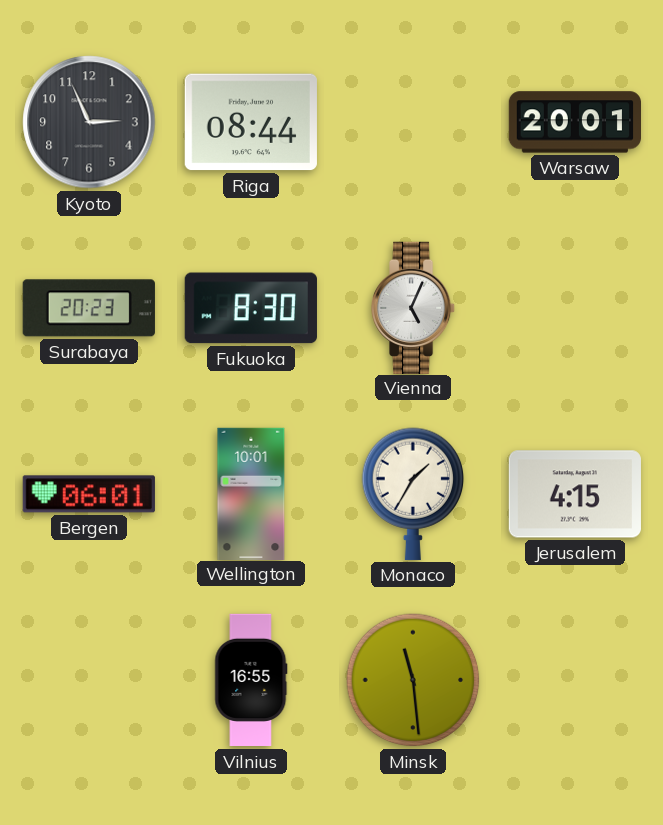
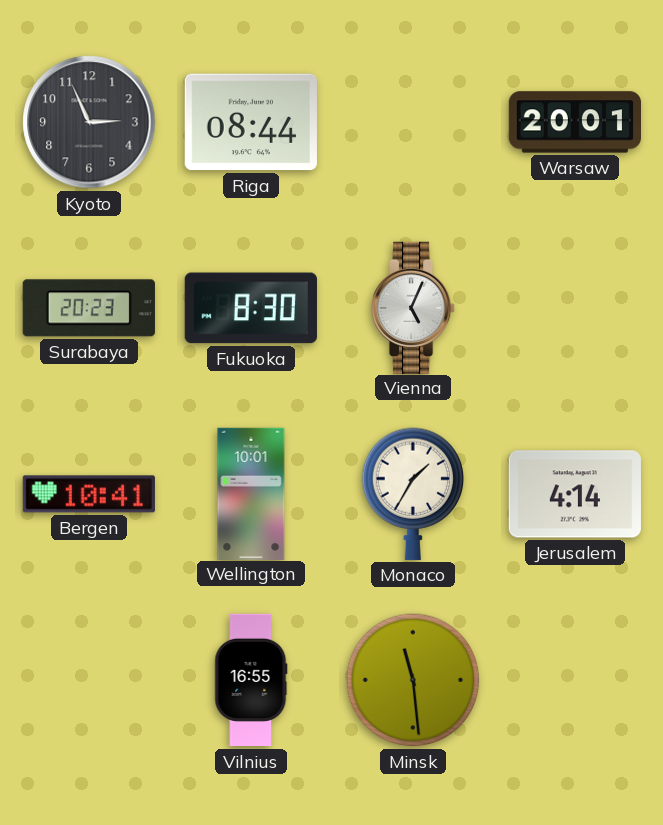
Bergen: 06:01 -> 10:41
Jerusalem: 4:15 -> 4:14
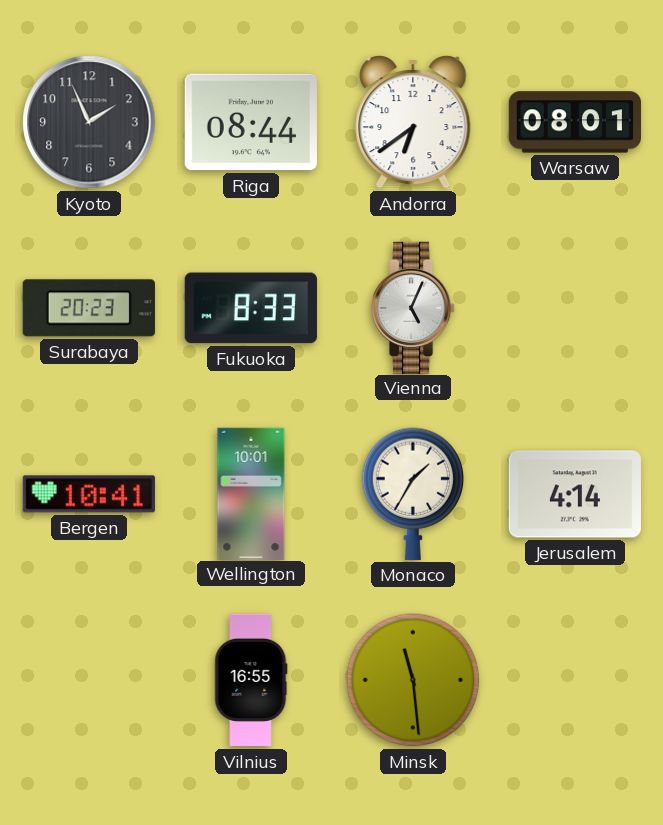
Kyoto: 2:56 -> 1:56
Andorra: none -> 6:39
Warsaw: 20:01 -> 08:01
Fukuoka: 8:30 -> 8:33
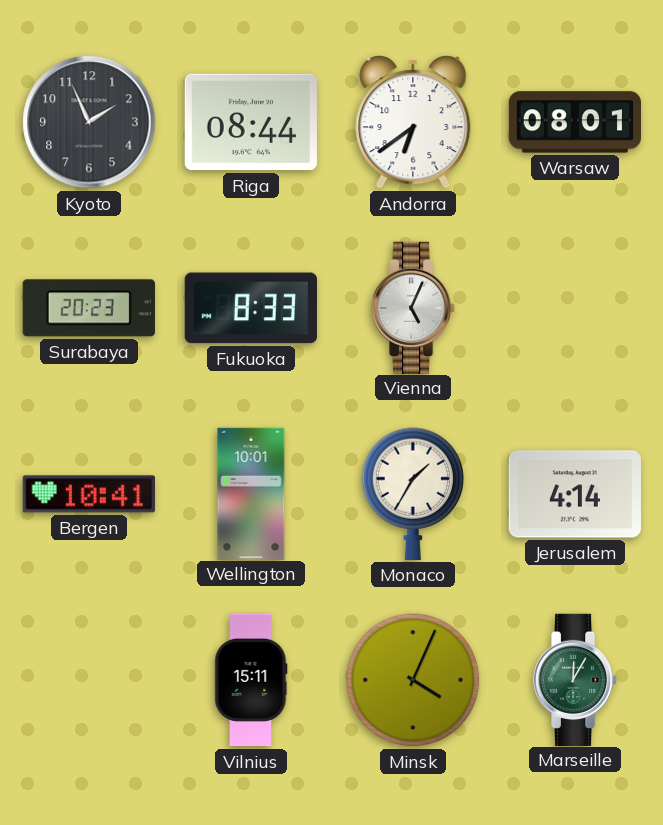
Vilnius: 16:55 -> 15:11
Minsk: 11:29 -> 4:04
Marseille: none -> 12:05
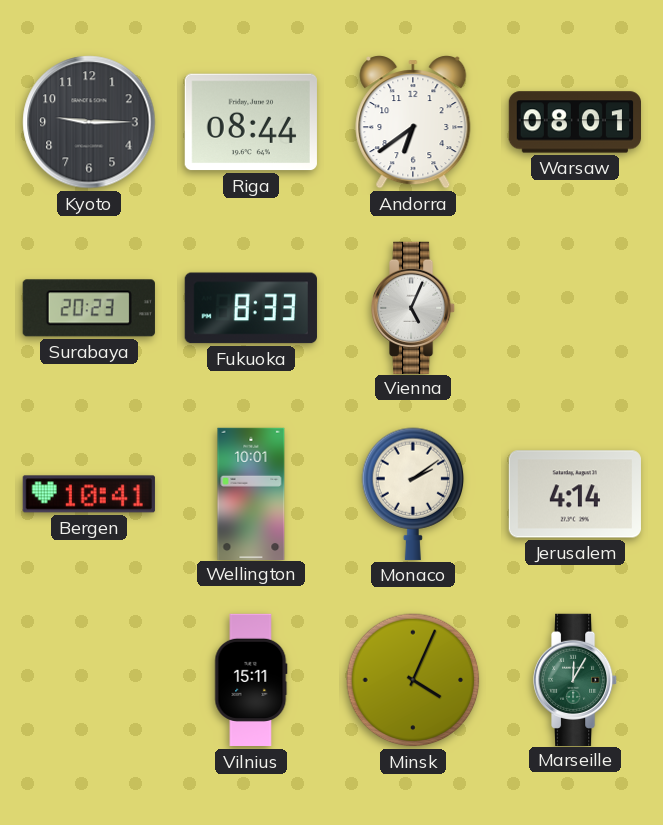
Kyoto: 1:56 -> 9:15
Monaco: 1:35 -> 2:09
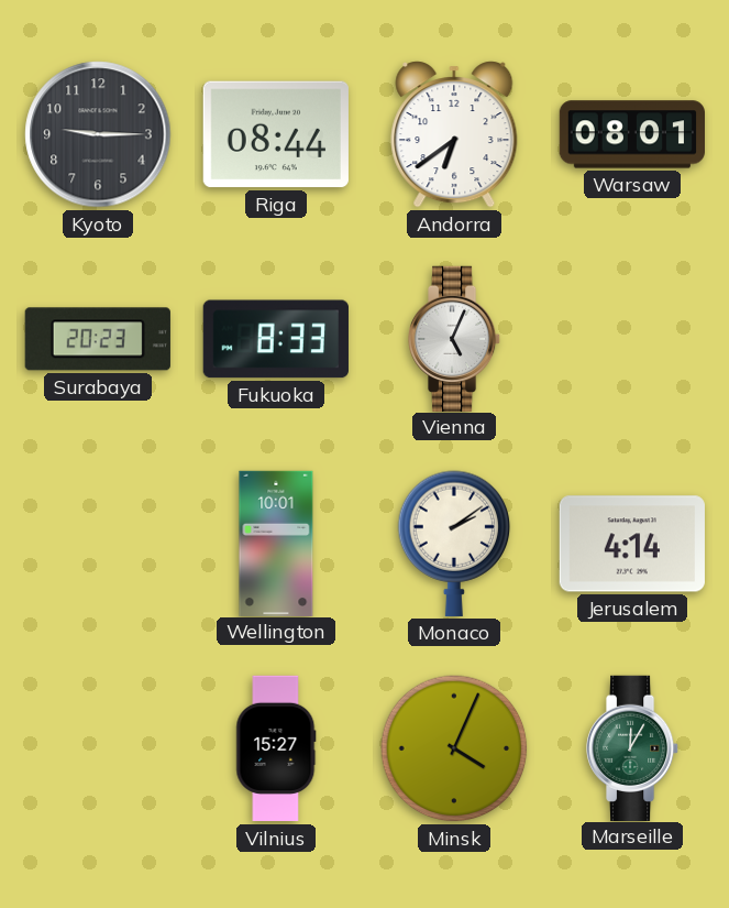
Bergen: 10:41 -> none
Vilnius: 15:11 -> 15:27
